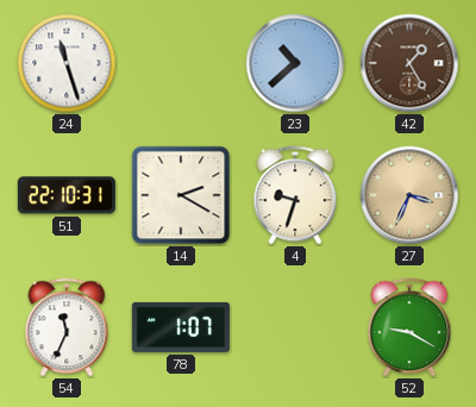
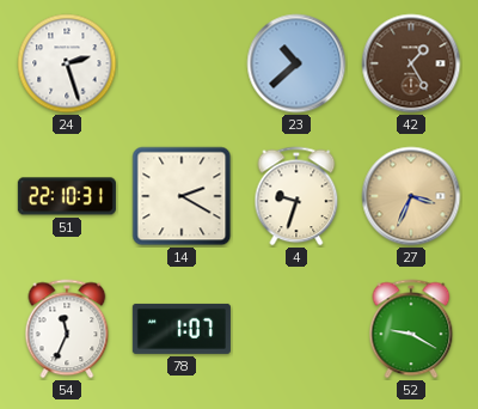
24: 11:27 -> 2:27
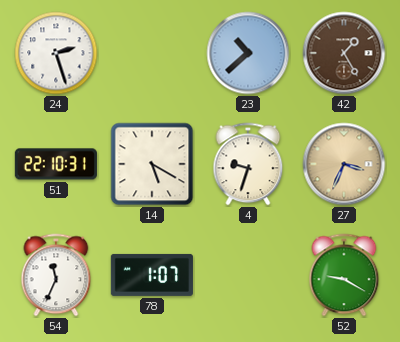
14: 2:20 -> 5:20
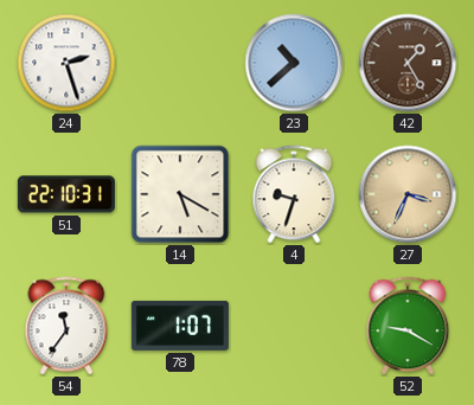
54: 11:34 -> 11:36
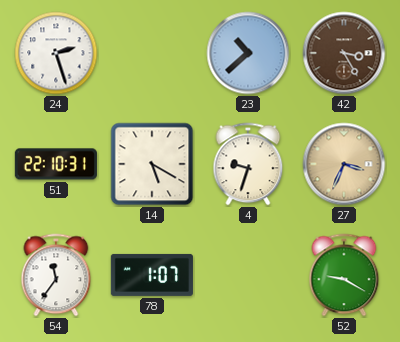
42: 1:25 -> 3:25
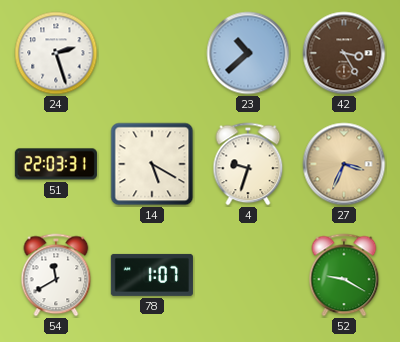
51: 22:10 -> 22:03
54: 11:36 -> 11:40
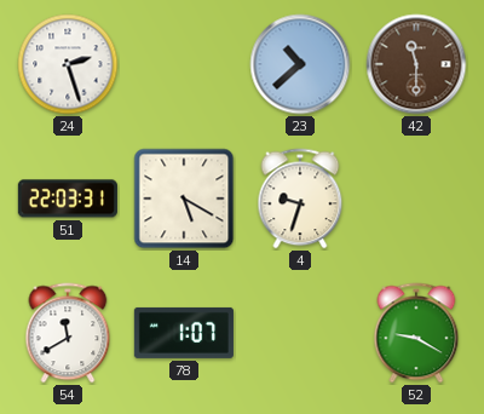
42: 3:25 -> 11:30
27: 3:34 -> none
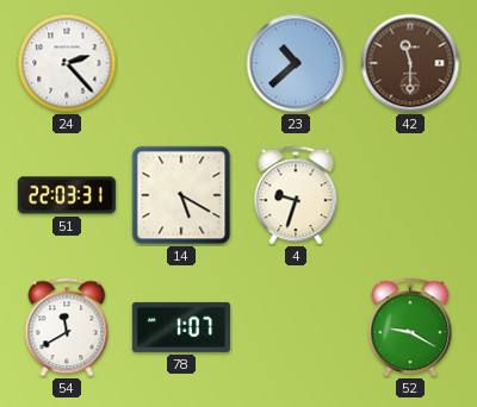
24: 2:27 -> 2:23
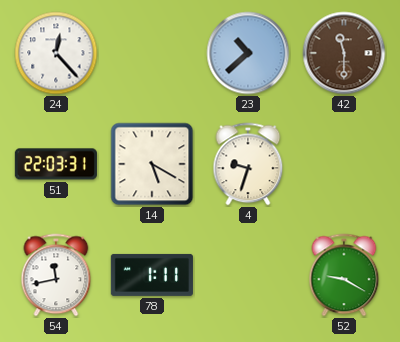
24: 2:23 -> 12:23
54: 11:40 -> 11:43
78: 1:07 -> 1:11
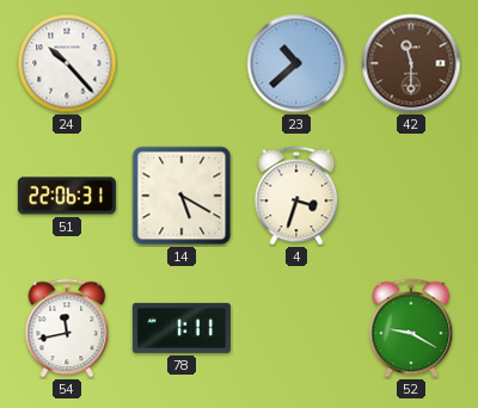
24: 12:23 -> 10:23
51: 22:03 -> 22:06
4: 9:33 -> 3:33
